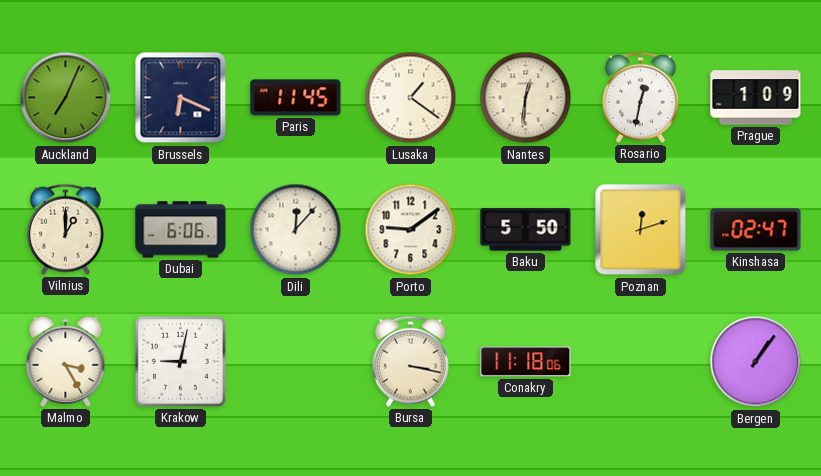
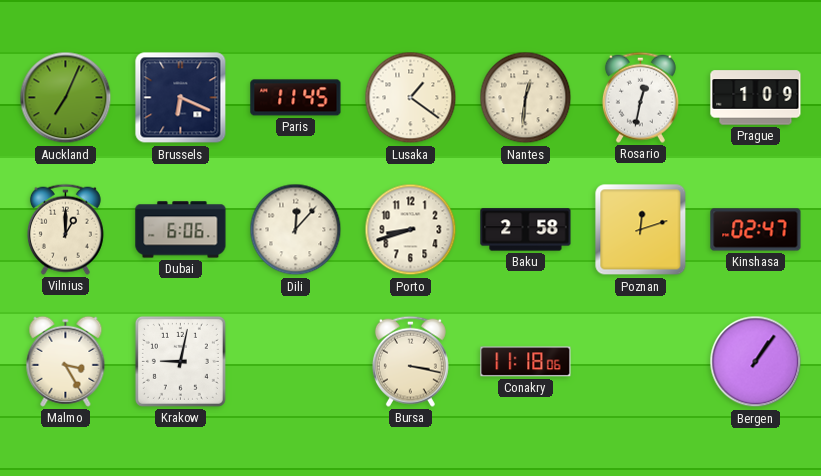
Porto: 9:09 -> 8:42
Baku: 5:50 -> 2:58
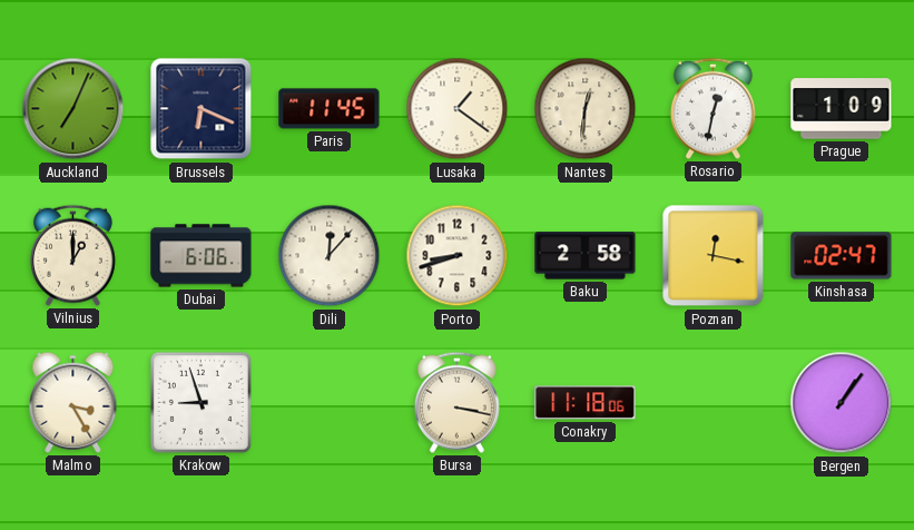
Poznan: 12:12 -> 12:17
Krakow: 9:02 -> 8:57
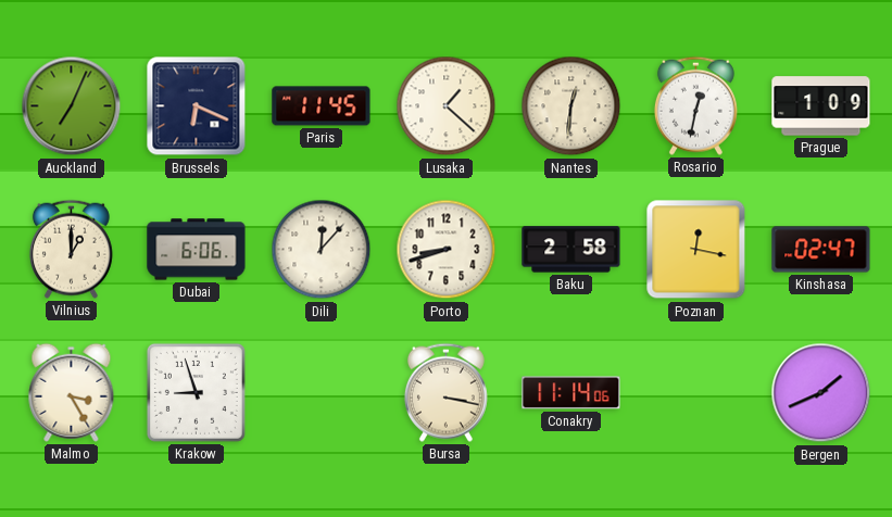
Lusaka: 1:21 -> 1:22
Conakry: 11:18 -> 11:14
Bergen: 1:06 -> 1:41
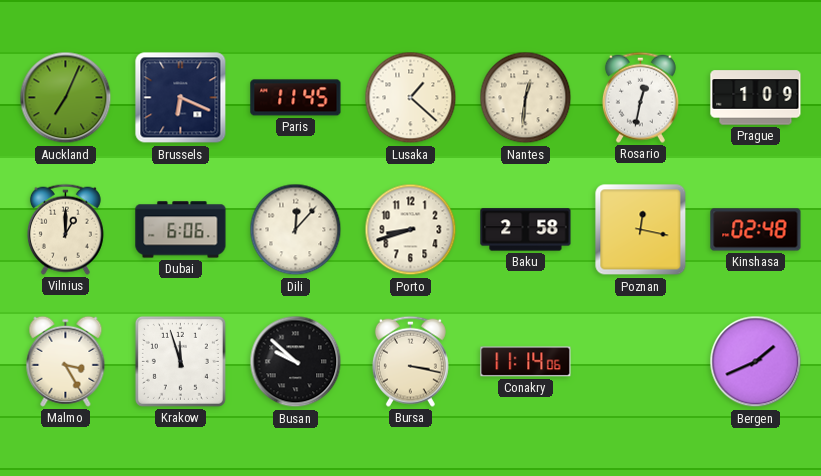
Kinshasa: 02:47 -> 02:48
Krakow: 8:57 -> 11:57
Busan: none -> 9:52
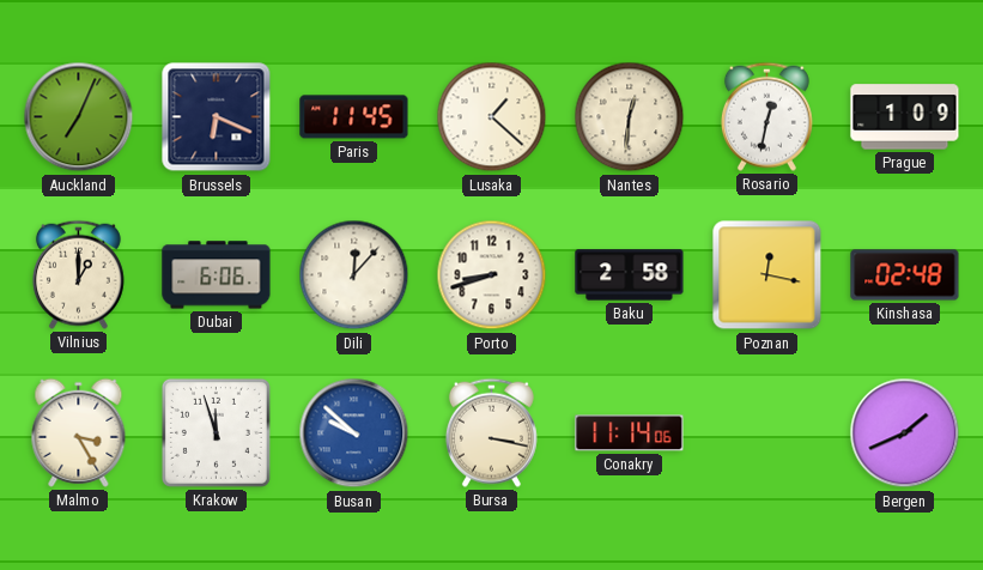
Busan dial: black -> blue
